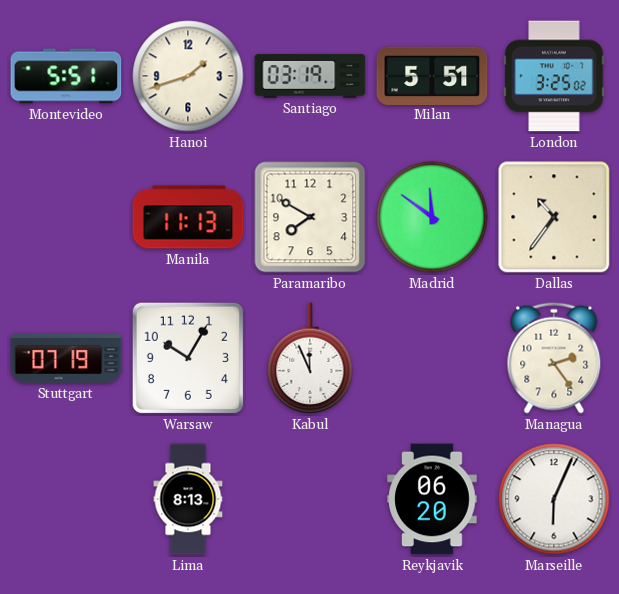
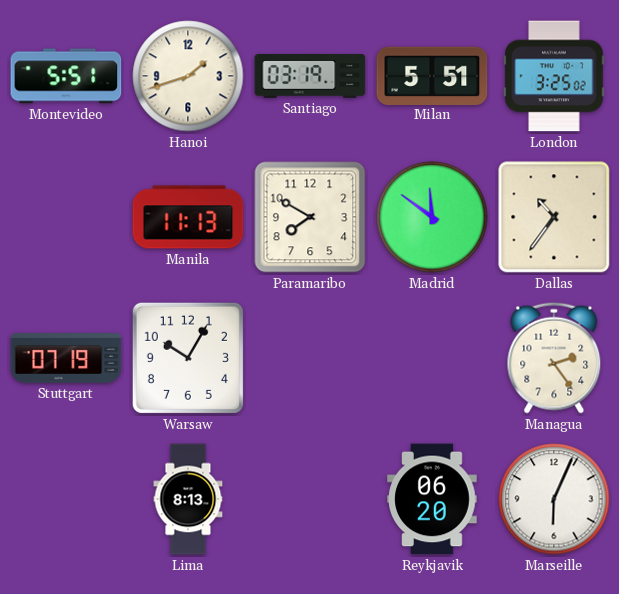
Kabul: 11:56 -> none
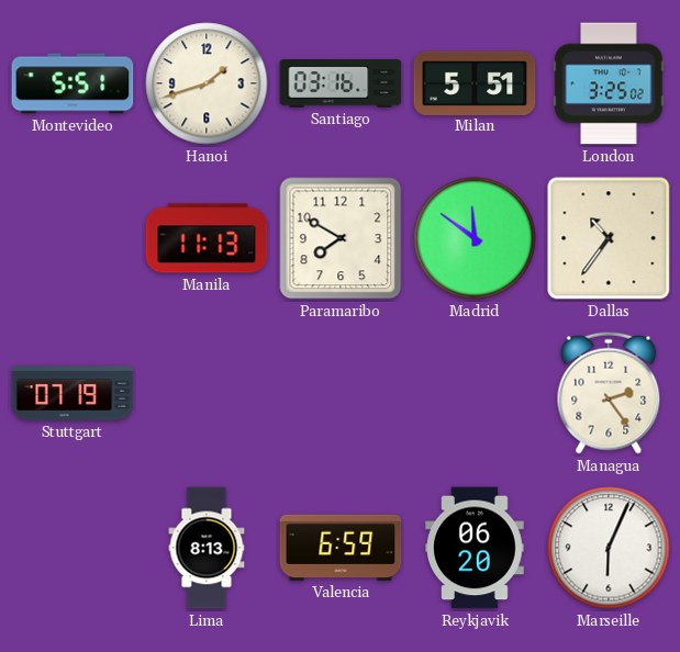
Santiago: 03:19 -> 03:16
Warsaw: 10:05 -> none
Valencia: none -> 6:59
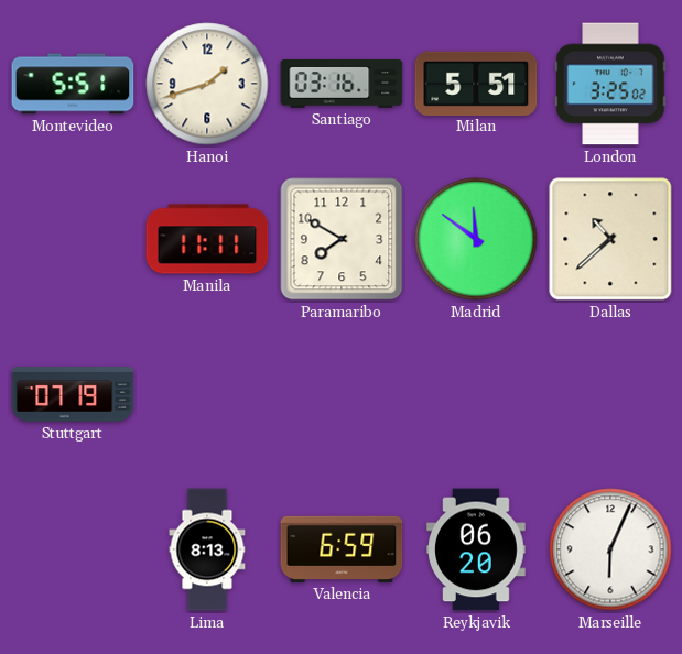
Manila: 11:13 -> 11:11
Dallas: 10:36 -> 10:38
Managua: 2:24 -> none
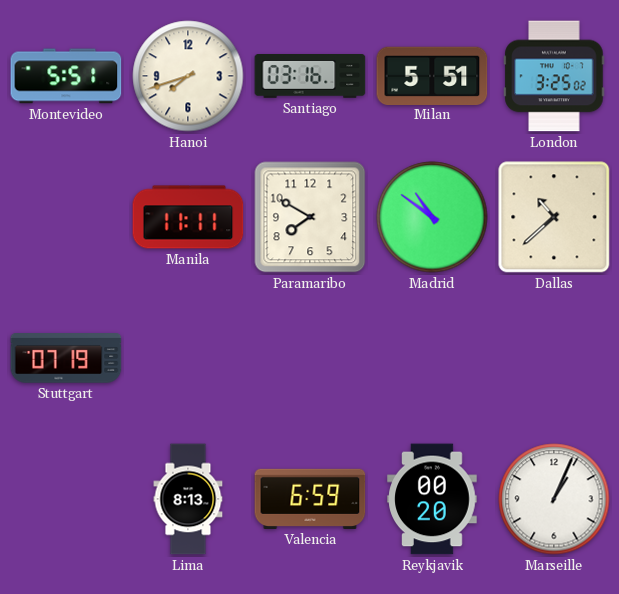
Hanoi: 1:42 -> 7:42
Madrid: 11:51 -> 10:51
Reykjavik: 06:20 -> 00:20
Marseille: 6:04 -> 1:04
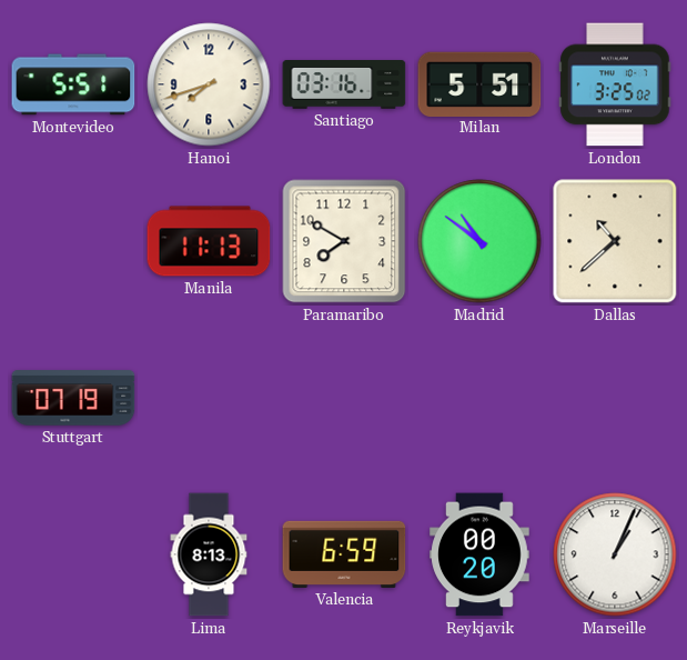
Manila: 11:11 -> 11:13
